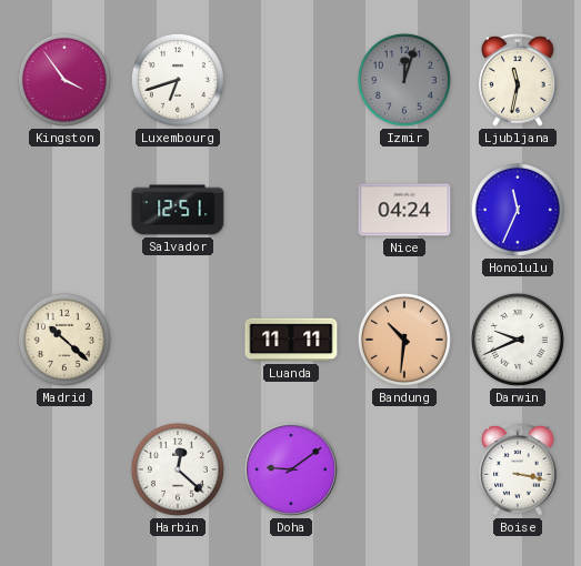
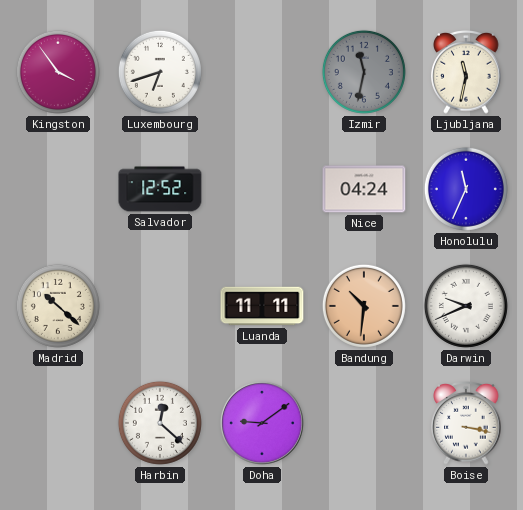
Izmir: 12:03 -> 11:32
Salvador: 12:51 -> 12:52
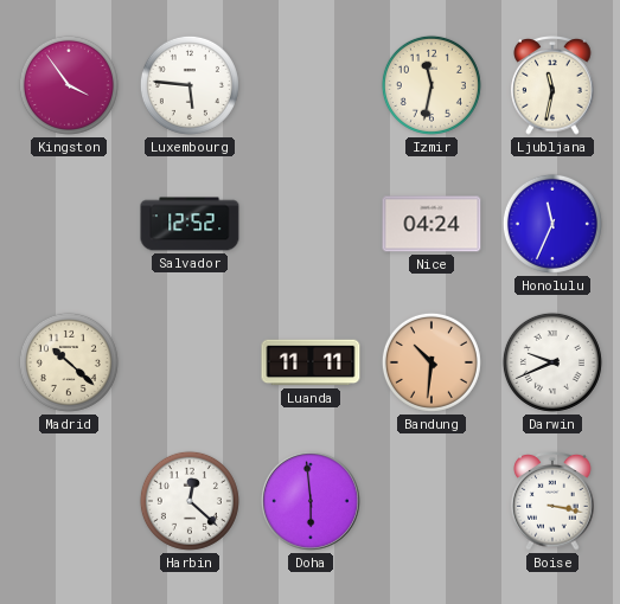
Luxembourg: 6:42 -> 5:46
Izmir dial: grey -> cream
Doha: 9:09 -> 5:59
